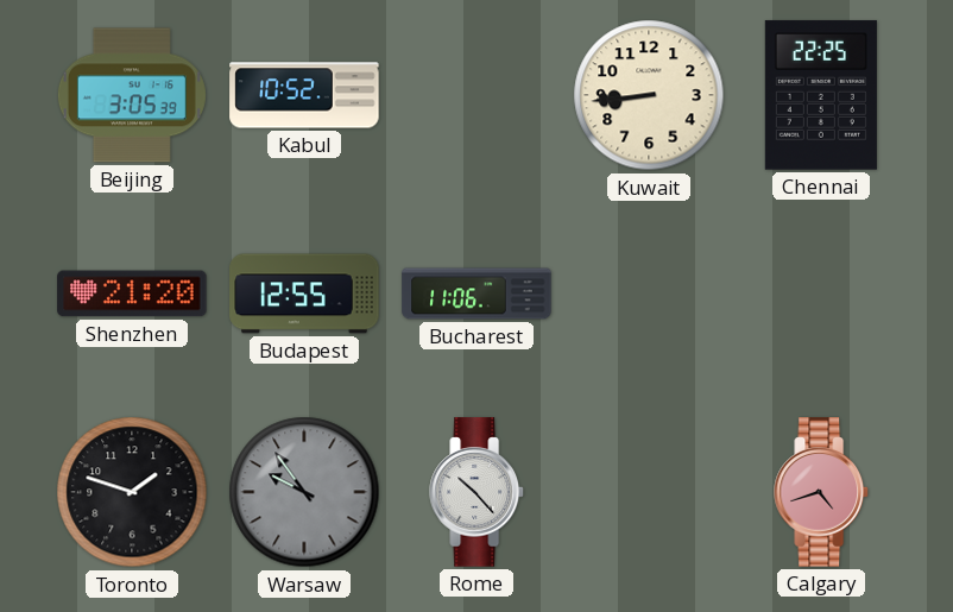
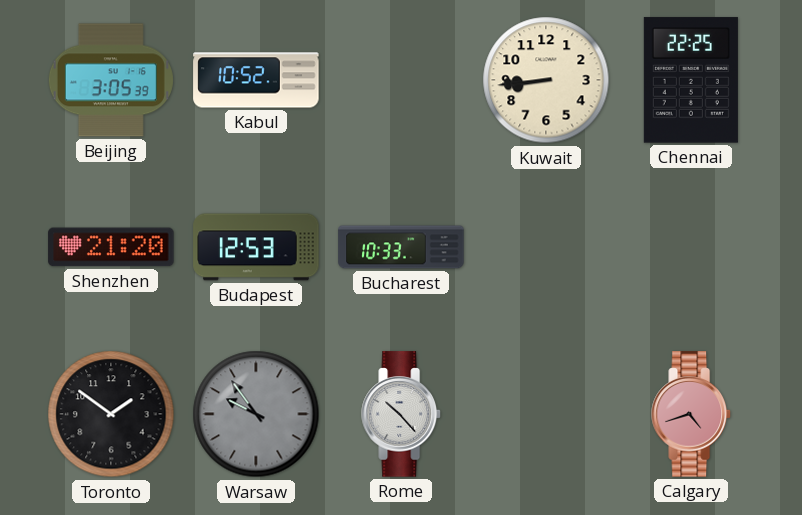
Budapest: 12:55 -> 12:53
Bucharest: 11:06 -> 10:33
Toronto: 1:48 -> 1:51
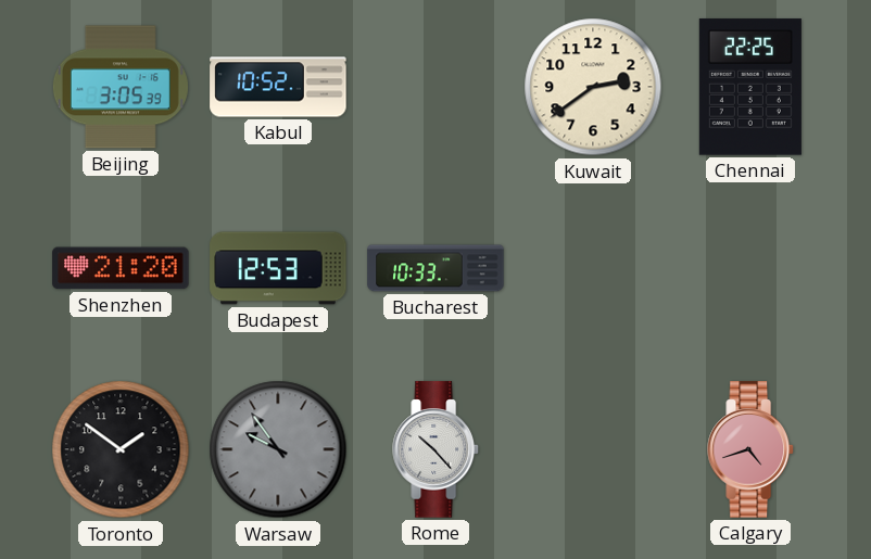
Kuwait: 8:44 -> 2:39
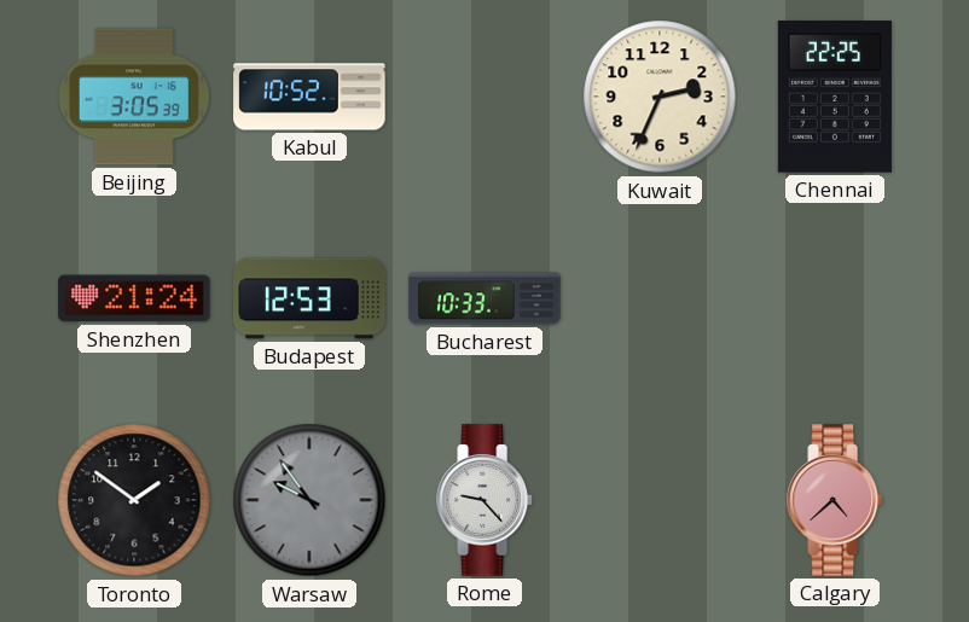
Kuwait: 2:39 -> 2:34
Shenzhen: 21:20 -> 21:24
Rome: 10:23 -> 9:23
Calgary: 4:42 -> 4:38
